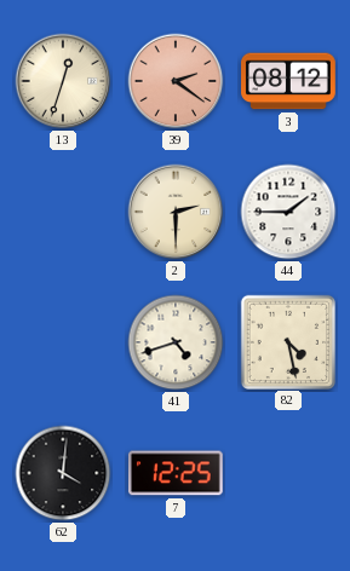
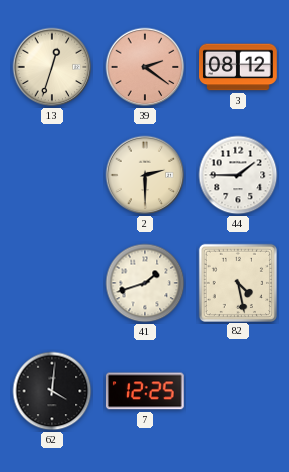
41: 4:42 -> 1:42
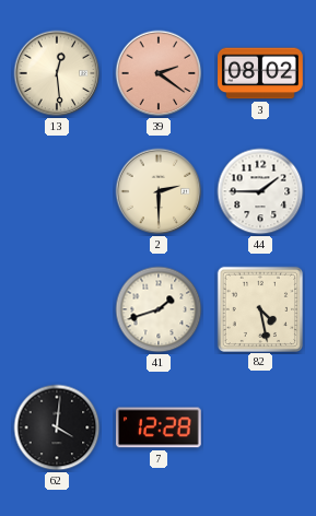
13: 12:33 -> 12:29
3: 08:12 -> 08:02
7: 12:25 -> 12:28
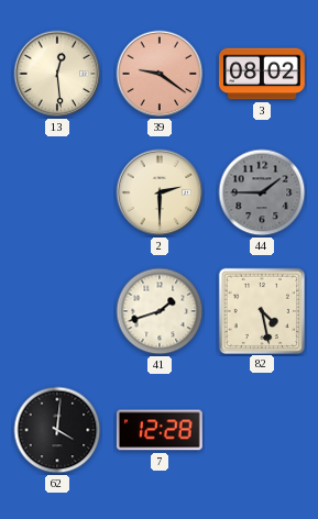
39: 2:21 -> 9:21
44 dial: white -> grey
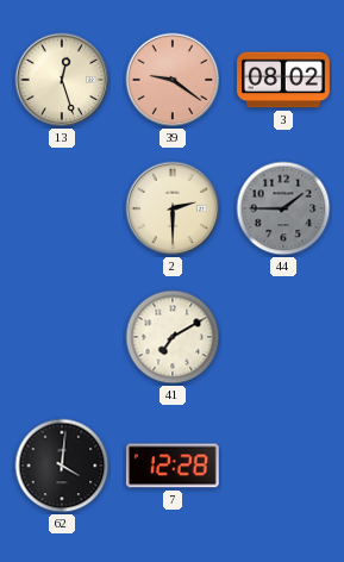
13: 12:29 -> 12:27
41: 1:42 -> 7:10
82: 4:28 -> none
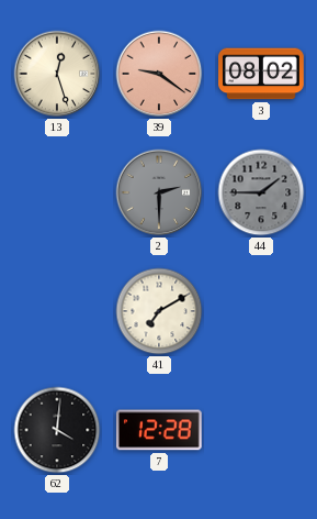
2 dial: cream -> grey
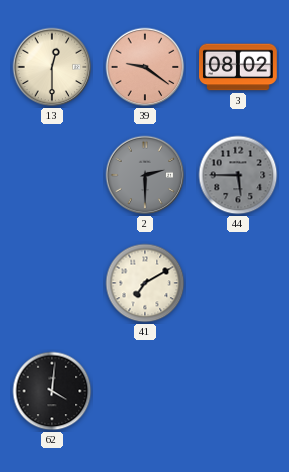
13: 12:27 -> 12:30
44: 1:45 -> 5:45
7: 12:28 -> none
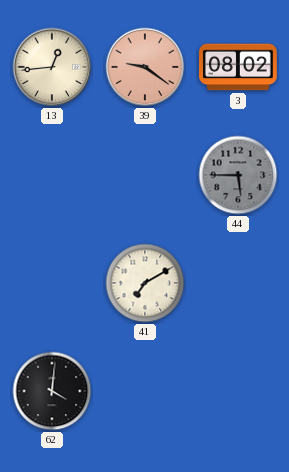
13: 12:30 -> 12:44
2: 2:30 -> none
